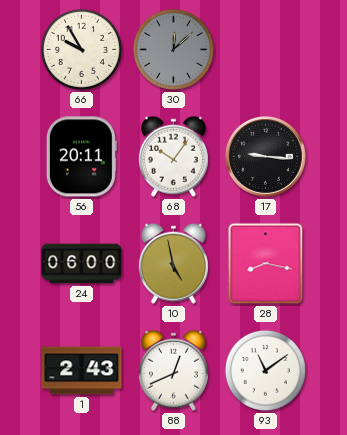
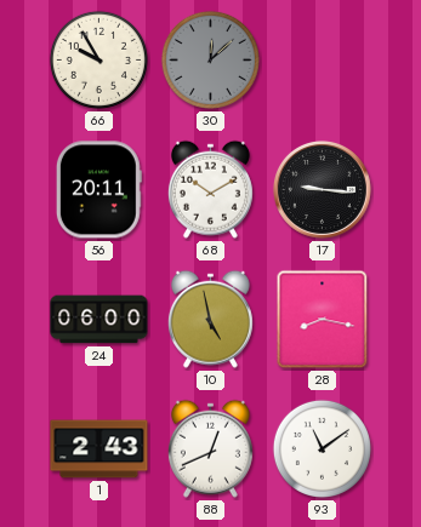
68: 10:06 -> 10:10
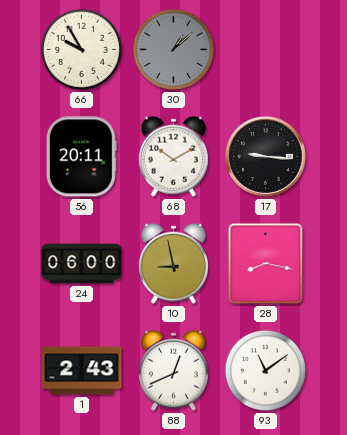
30: 12:08 -> 1:08
10: 4:58 -> 8:58
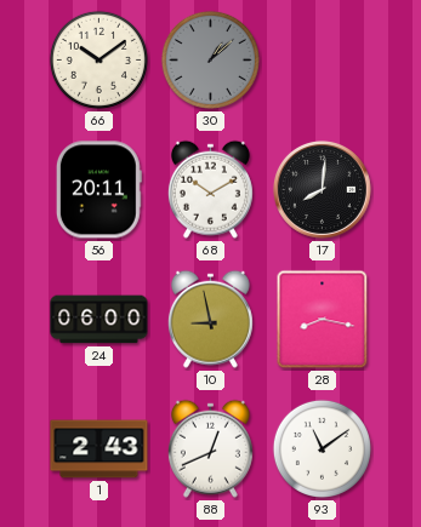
66: 9:55 -> 10:09
17: 9:16 -> 8:01
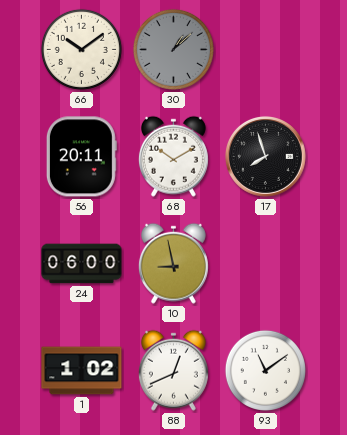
17: 8:01 -> 7:57
28: 8:17 -> none
1: 2:43 -> 1:02
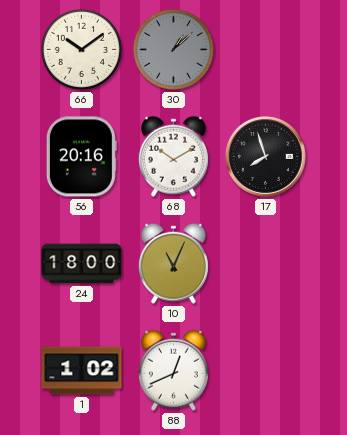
56: 20:11 -> 20:16
24: 06:00 -> 18:00
10: 8:58 -> 11:04
93: 11:09 -> none
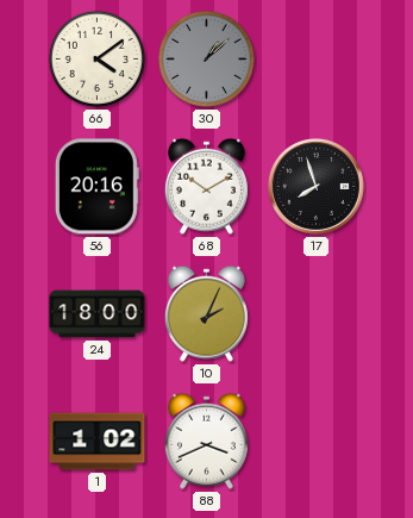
66: 10:09 -> 4:09
10: 11:04 -> 2:04
88: 12:41 -> 3:41
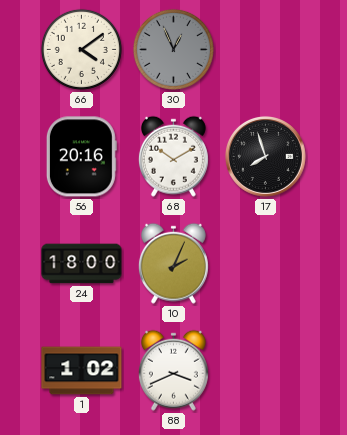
30: 1:08 -> 12:56
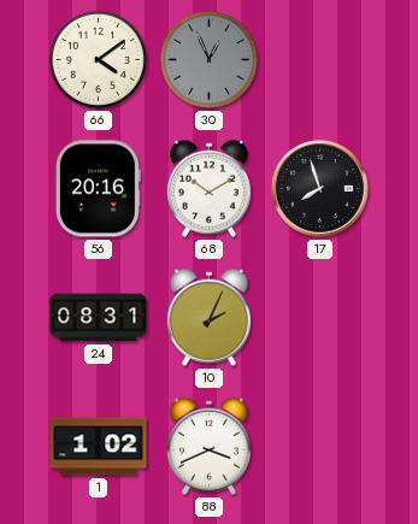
24: 18:00 -> 08:31
